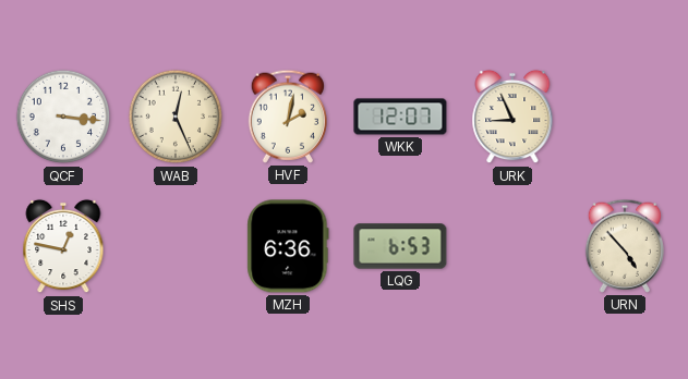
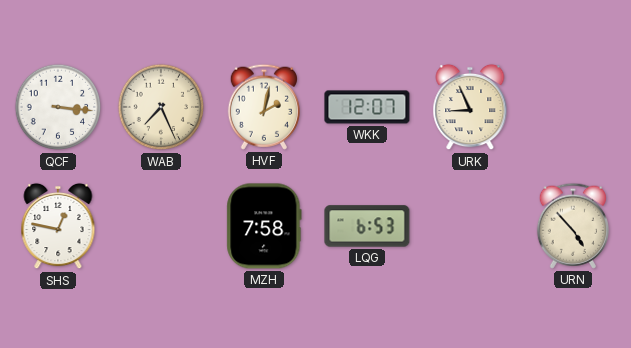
WAB: 12:26 -> 7:26
MZH: 6:36 -> 7:58
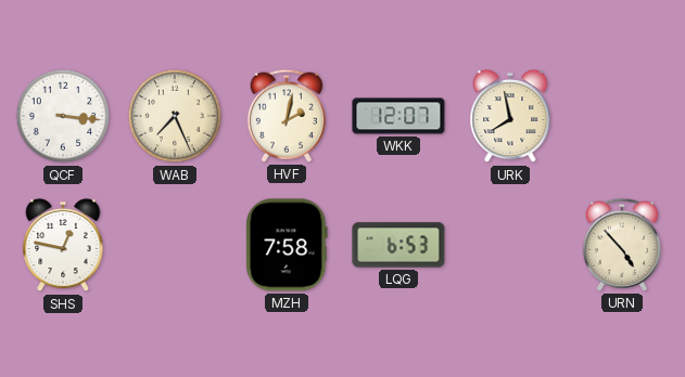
URK: 8:56 -> 7:58
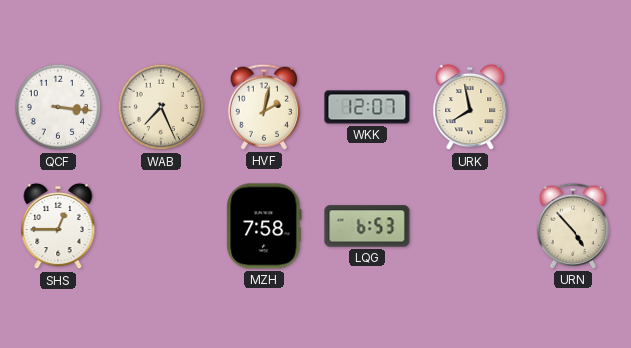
SHS: 12:47 -> 12:45
